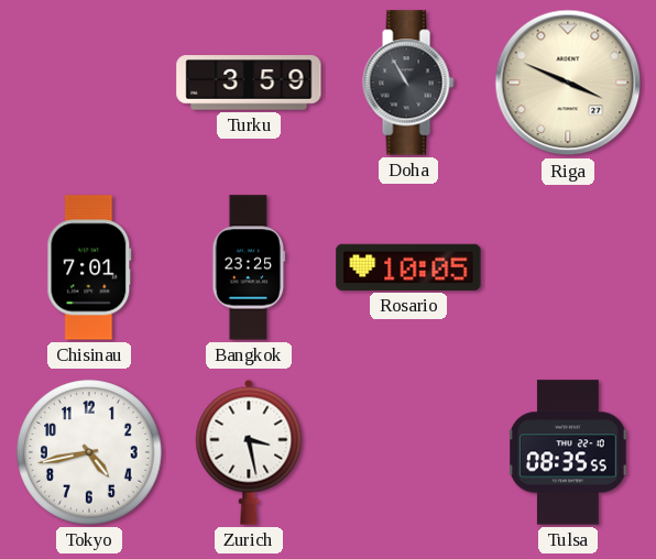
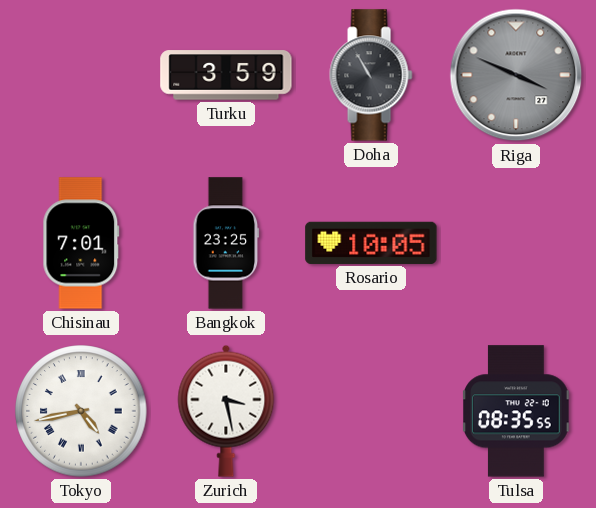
Riga dial: cream -> grey
Tokyo numerals: Arabic -> Roman
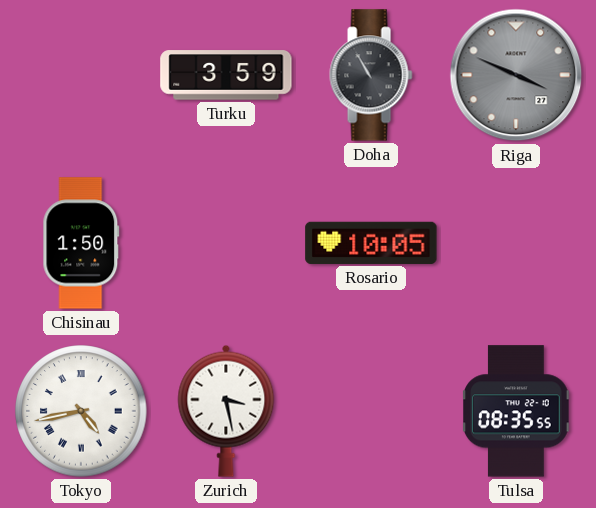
Chisinau: 7:01 -> 1:50
Bangkok: 23:25 -> none
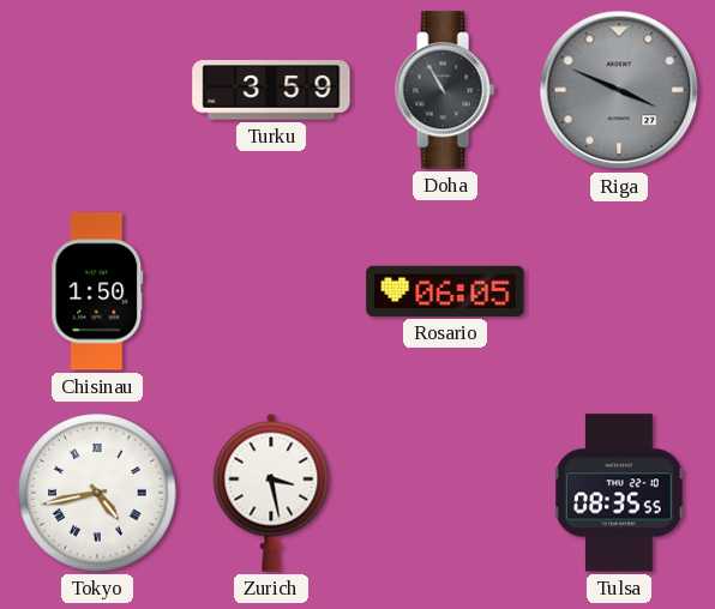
Rosario: 10:05 -> 06:05
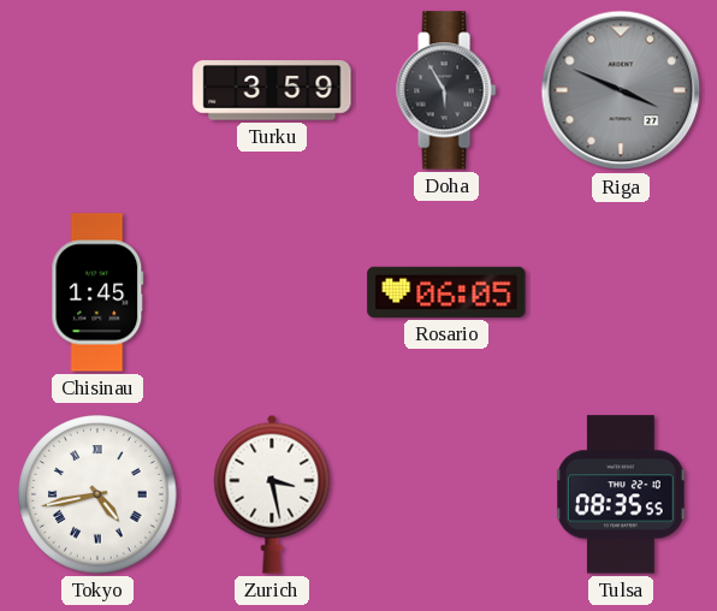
Doha: 10:55 -> 5:55
Chisinau: 1:50 -> 1:45
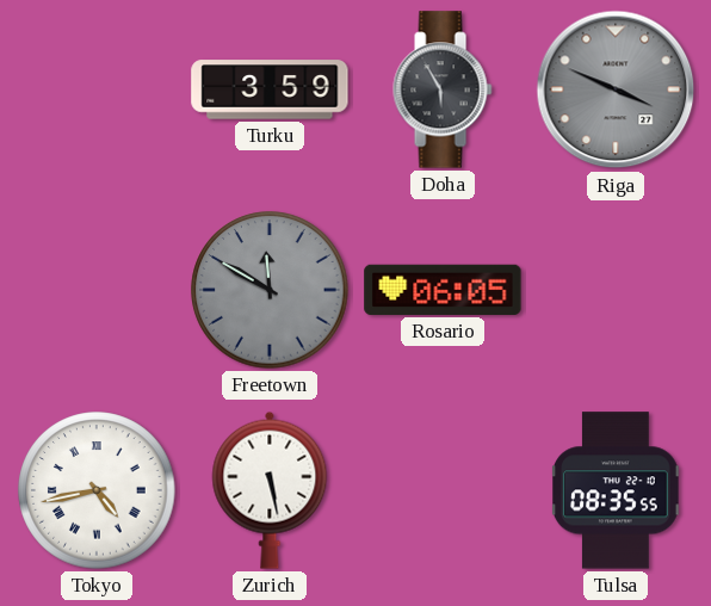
Chisinau: 1:45 -> none
Freetown: none -> 11:50
Zurich: 3:28 -> 5:28
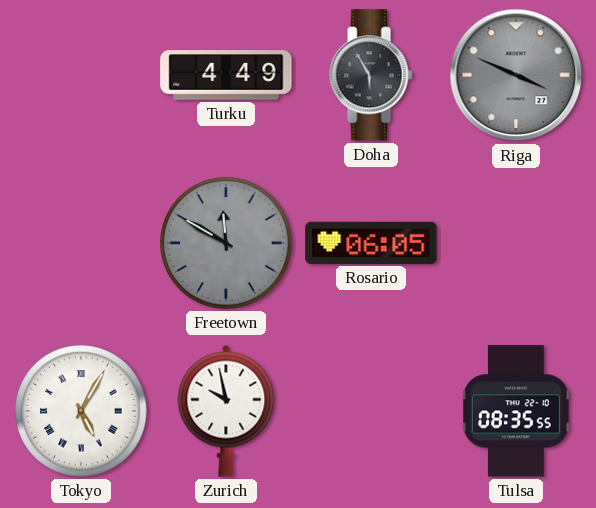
Turku: 3:59 -> 4:49
Tokyo: 4:43 -> 5:05
Zurich: 5:28 -> 9:58
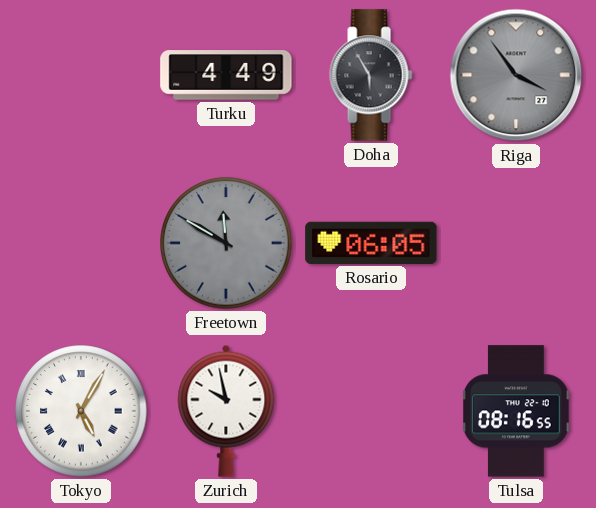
Riga: 3:49 -> 3:54
Tulsa: 08:35 -> 08:16
